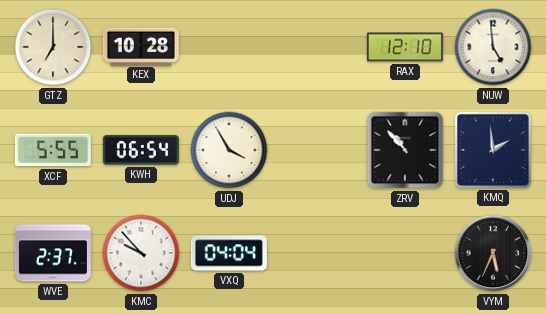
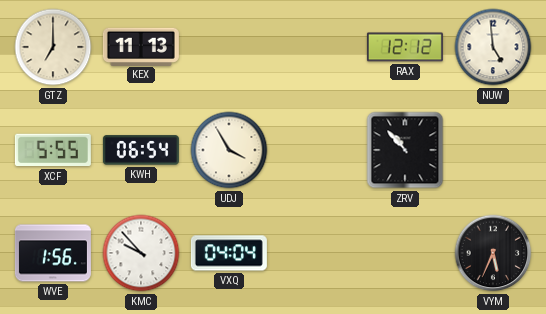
KEX: 10:28 -> 11:13
RAX: 12:10 -> 12:12
KMQ: 1:59 -> none
WVE: 2:37 -> 1:56
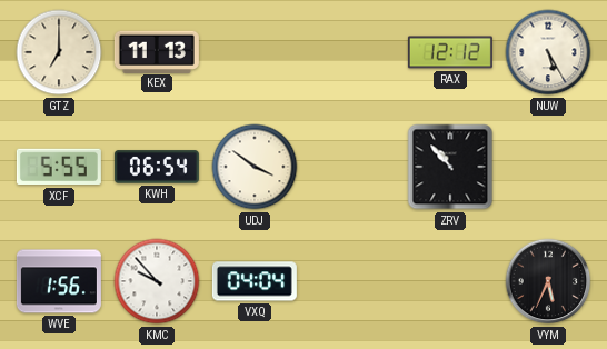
NUW: 4:59 -> 5:25
UDJ: 3:55 -> 3:51
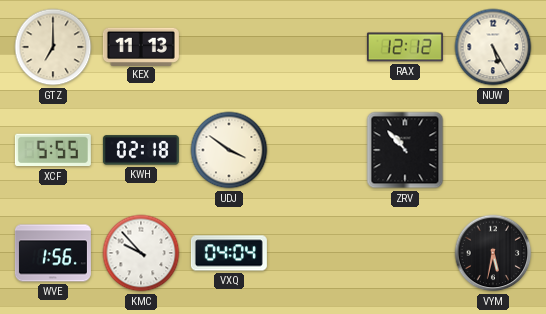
KWH: 06:54 -> 02:18
VYM: 5:34 -> 5:32
